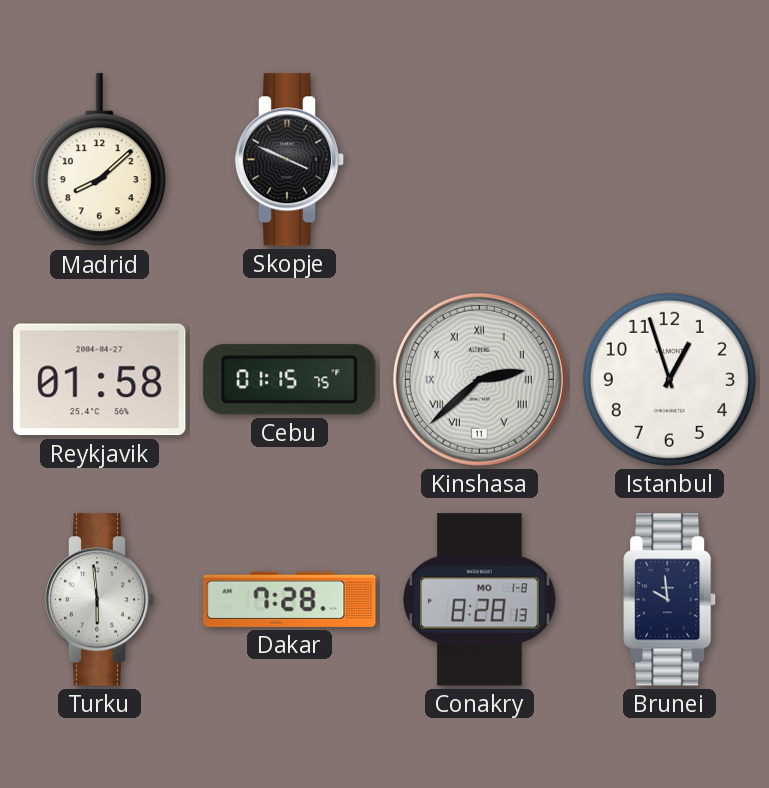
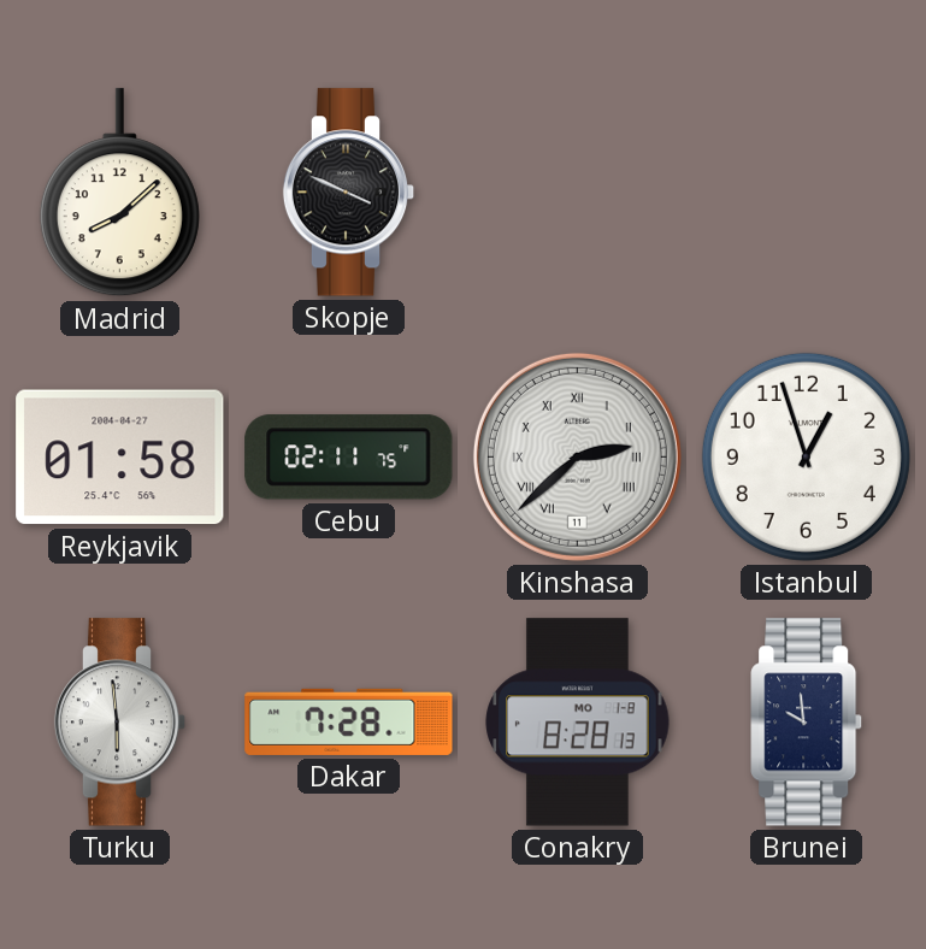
Cebu: 01:15 -> 02:11
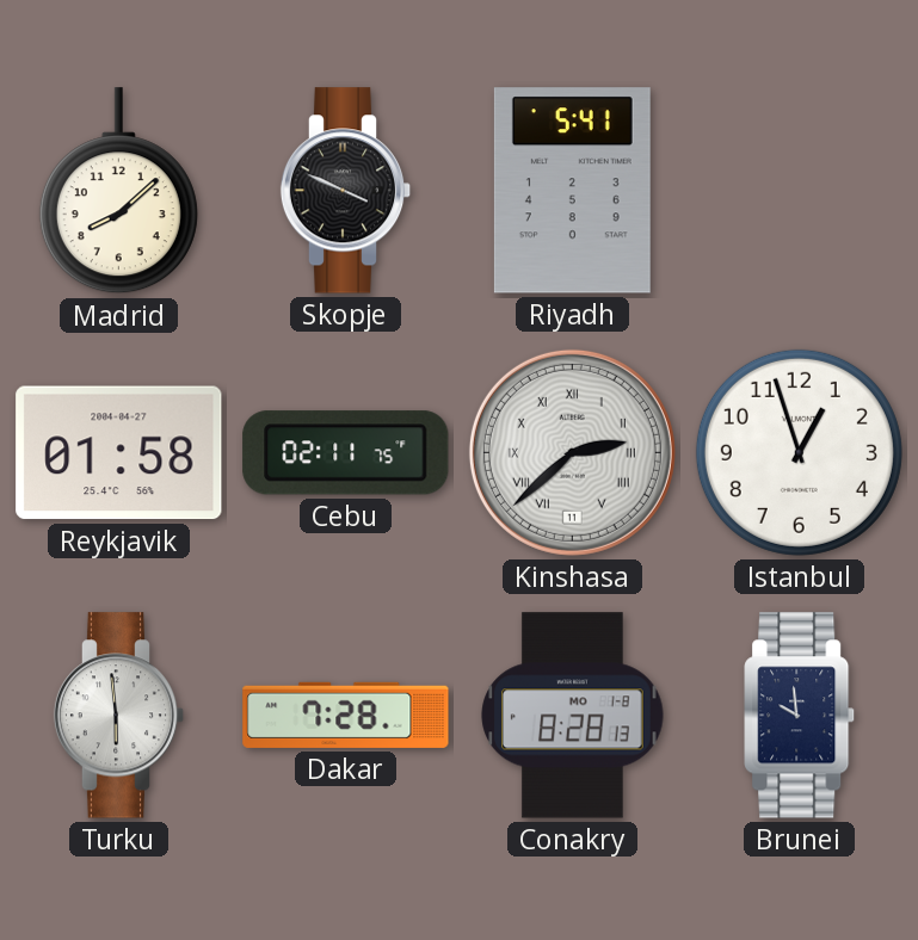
Riyadh: none -> 5:41
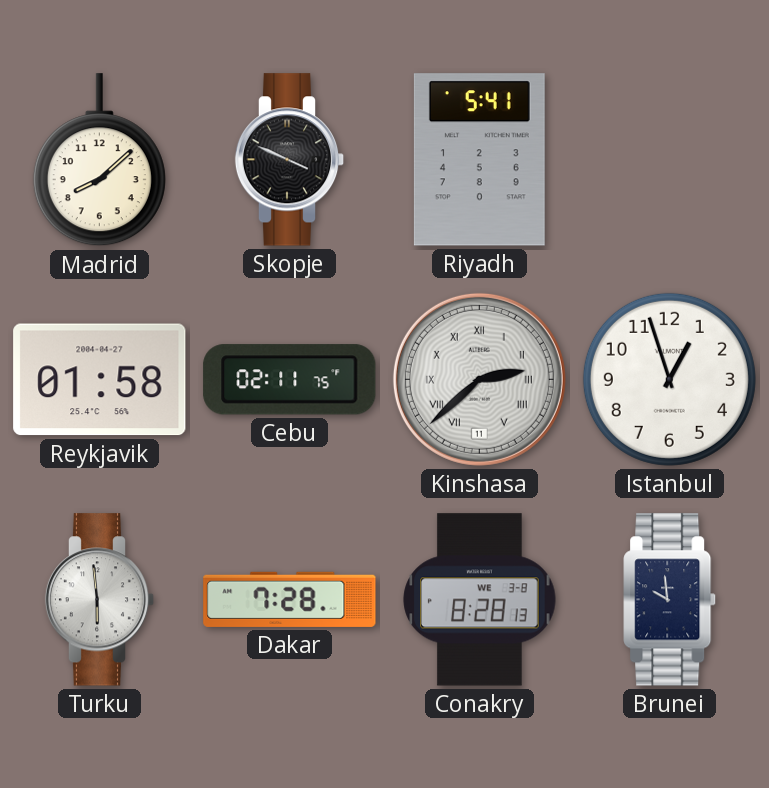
Conakry date: MO 1-8 -> WE 3-8
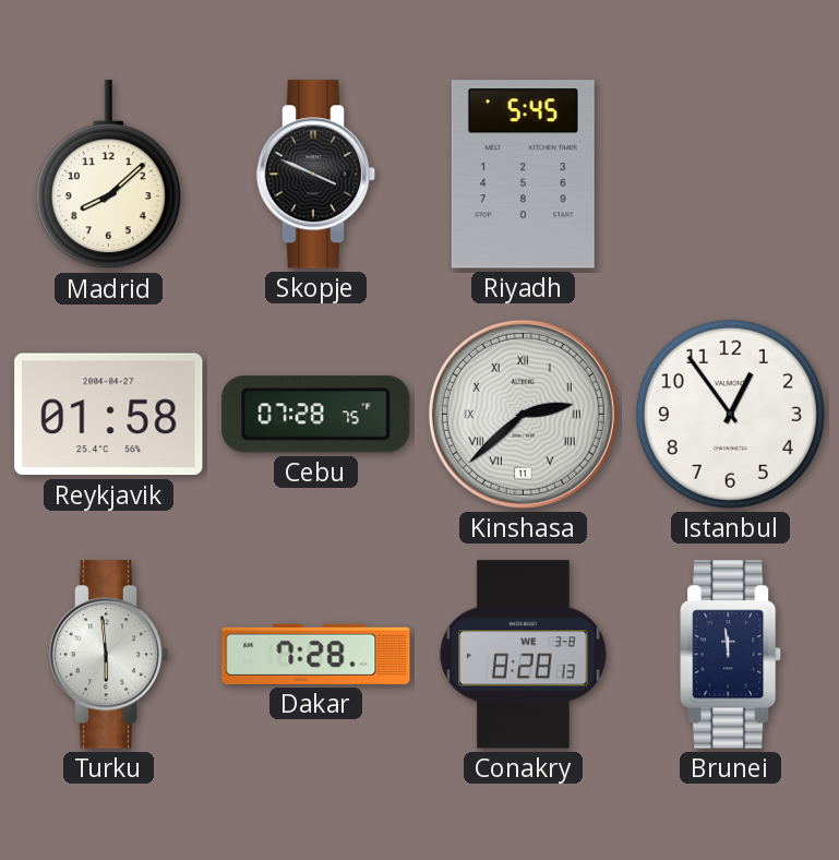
Riyadh: 5:41 -> 5:45
Cebu: 02:11 -> 07:28
Istanbul: 12:57 -> 12:54
Brunei: 9:59 -> 11:59
